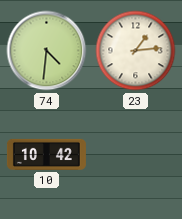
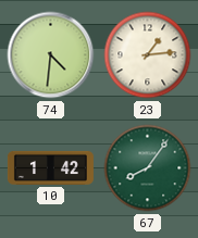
10: 10:42 -> 1:42
67: none -> 8:06
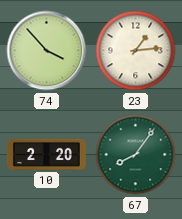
74: 4:31 -> 3:53
10: 1:42 -> 2:20
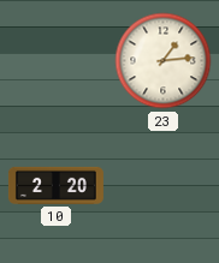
74: 3:53 -> none
67: 8:06 -> none
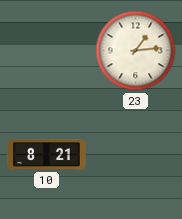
10: 2:20 -> 8:21
